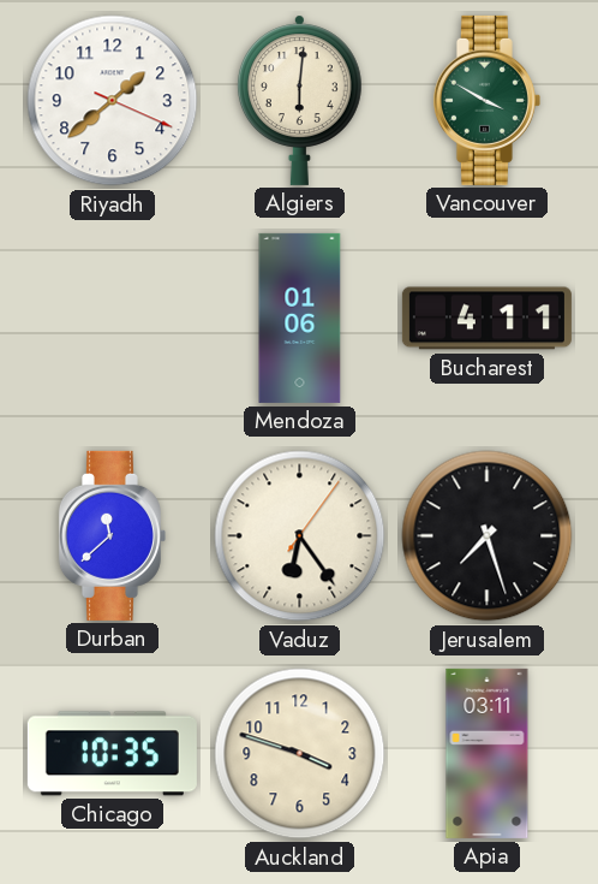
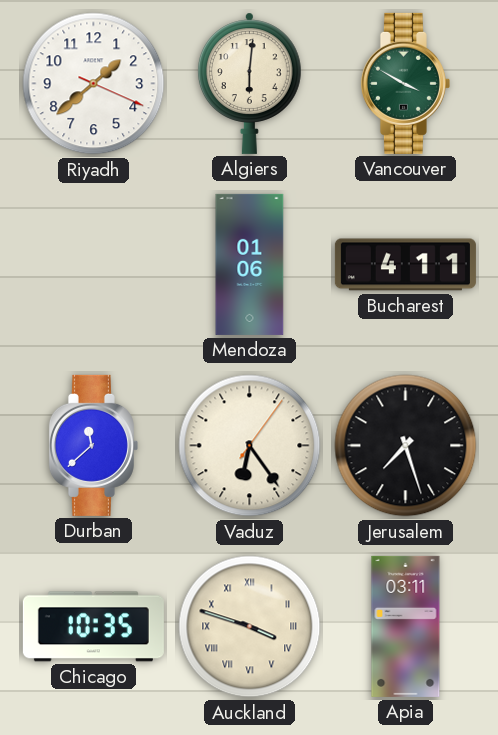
Auckland numerals: Arabic -> Roman
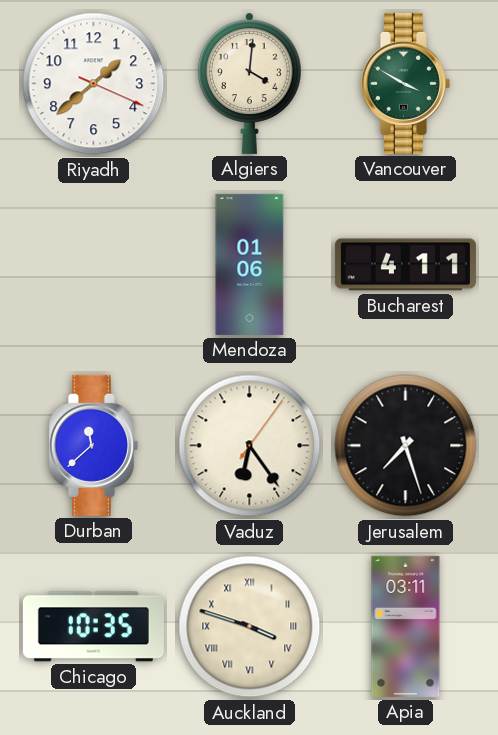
Algiers: 6:01 -> 4:01
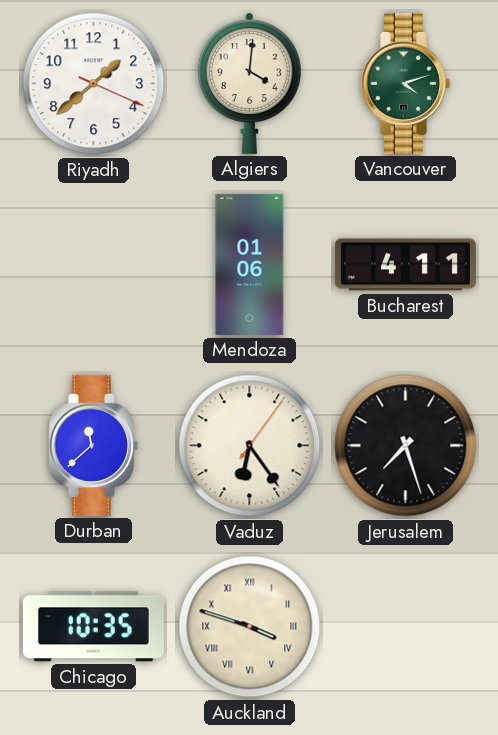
Vancouver: 3:50 -> 4:12
Apia: 03:11 -> none
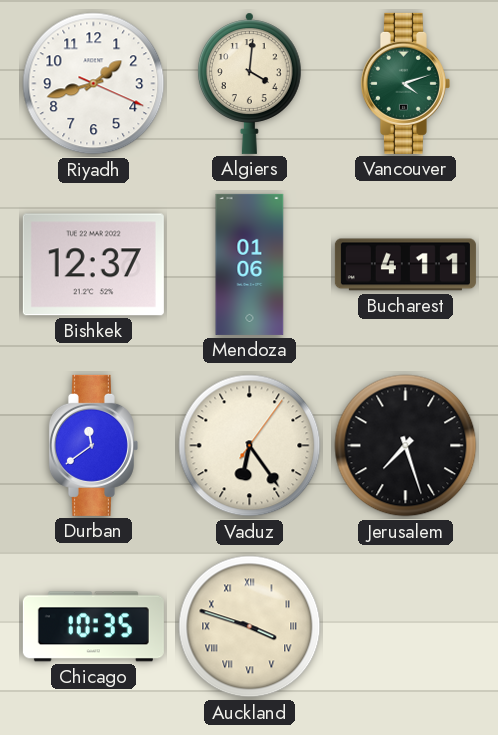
Riyadh: 1:38 -> 1:42
Bishkek: none -> 12:37
Durban: 11:38 -> 11:39
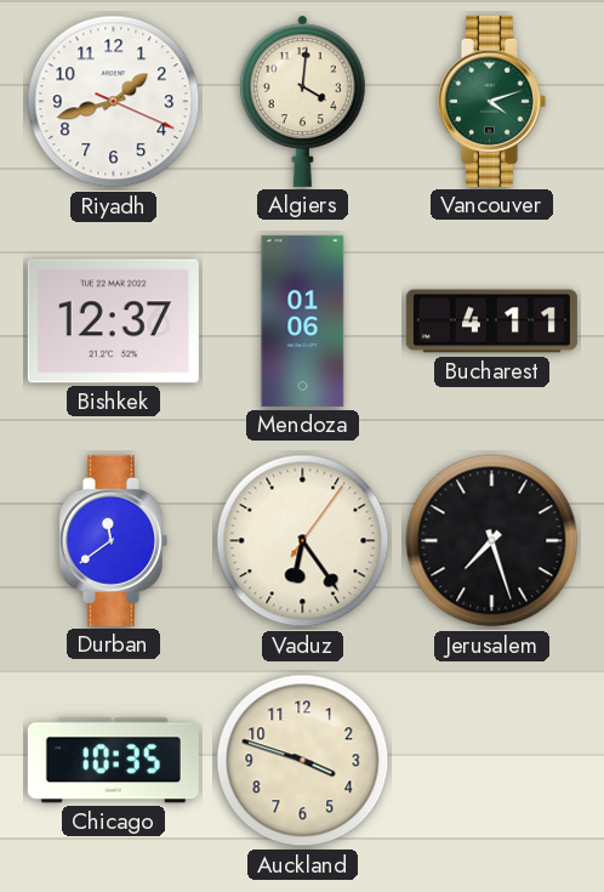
Auckland numerals: Roman -> Arabic
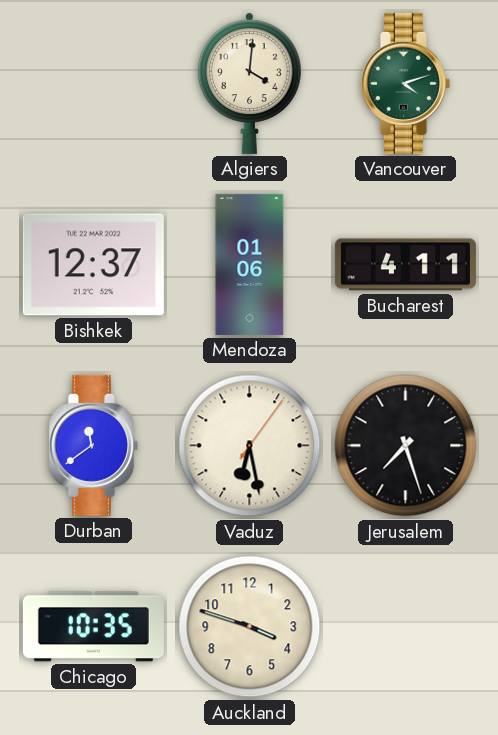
Riyadh: 1:42 -> none
Vaduz: 6:24 -> 6:28
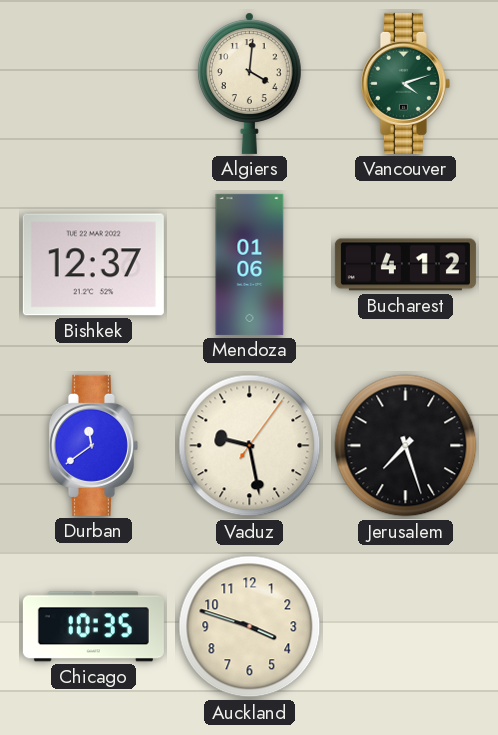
Bucharest: 4:11 -> 4:12
Vaduz: 6:28 -> 9:28
